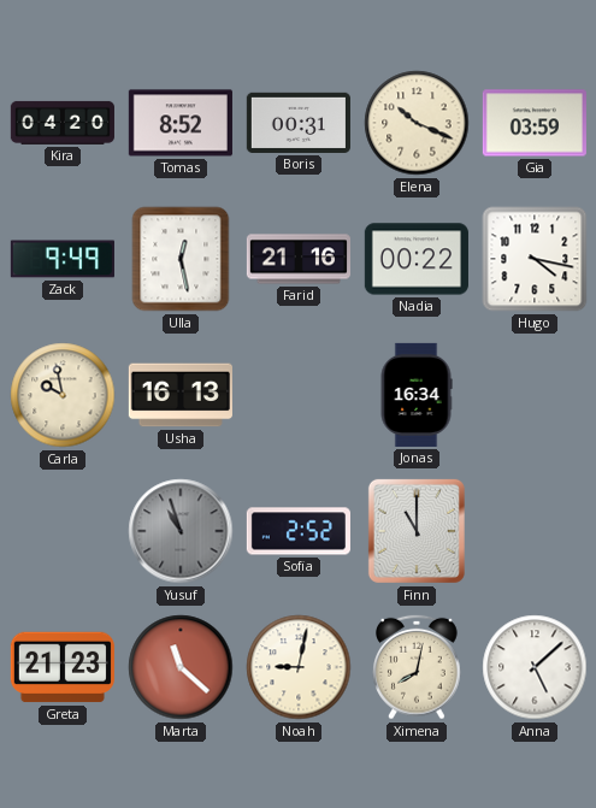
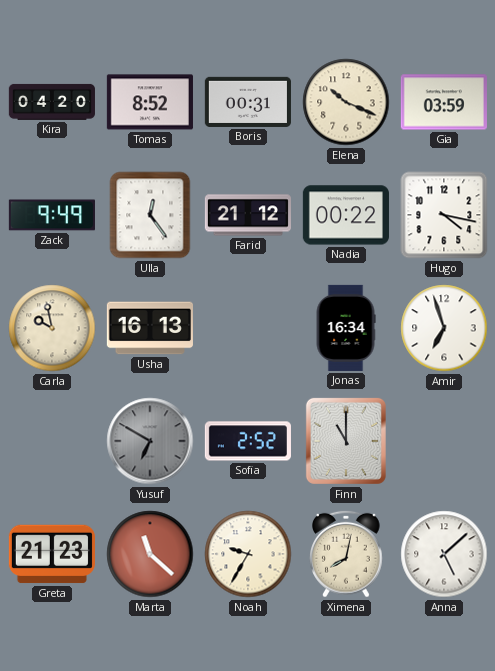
Ulla: 12:28 -> 12:24
Farid: 21:16 -> 21:12
Amir: none -> 6:57
Yusuf: 10:57 -> 6:50
Noah: 9:02 -> 9:35
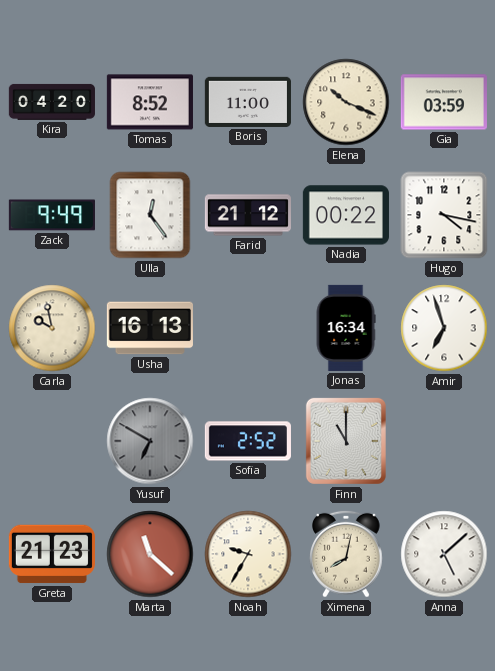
Boris: 00:31 -> 11:00
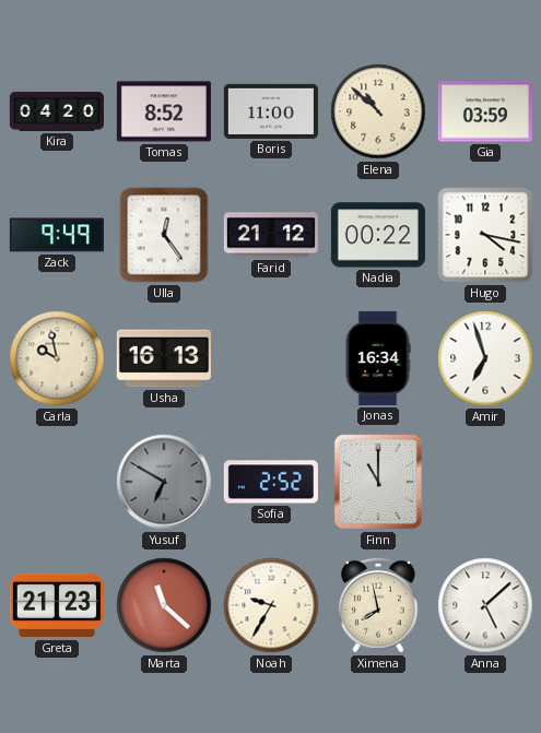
Elena: 10:19 -> 10:52
Ximena: 8:02 -> 7:58
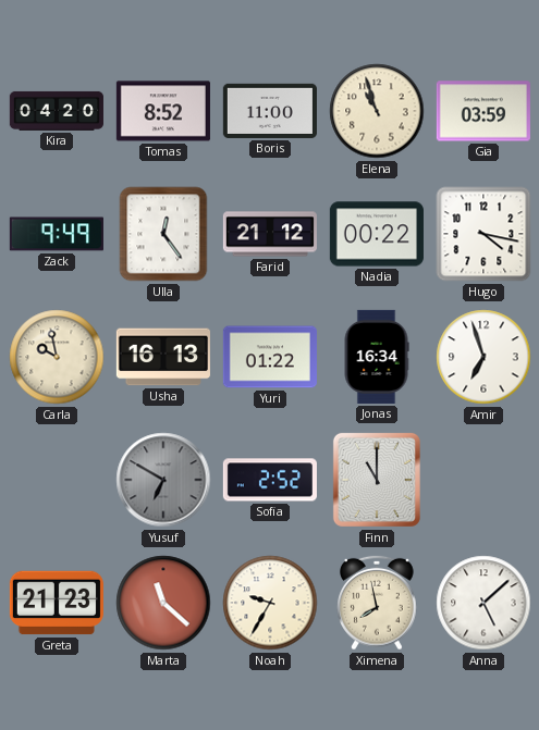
Elena: 10:52 -> 10:57
Yuri: none -> 01:22
